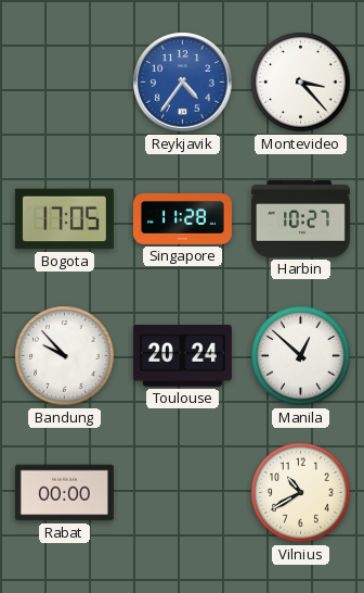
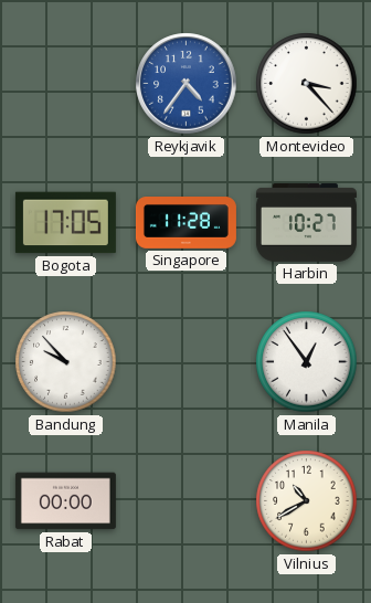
Toulouse: 20:24 -> none
Manila: 12:52 -> 12:54
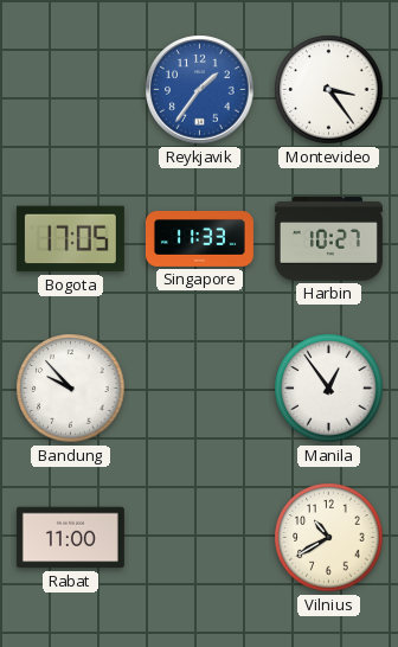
Reykjavik: 4:36 -> 1:36
Montevideo: 3:23 -> 3:24
Singapore: 11:28 -> 11:33
Rabat: 00:00 -> 11:00
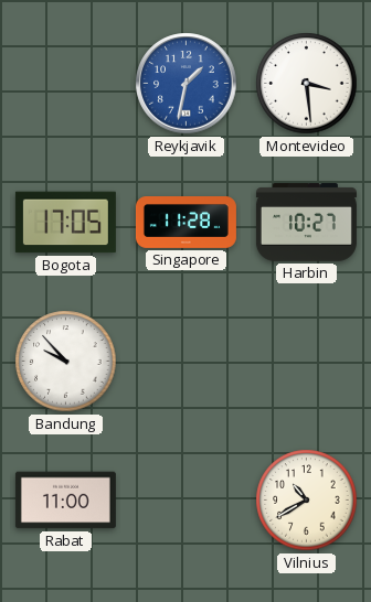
Reykjavik: 1:36 -> 1:32
Montevideo: 3:24 -> 3:29
Singapore: 11:33 -> 11:28
Manila: 12:54 -> none
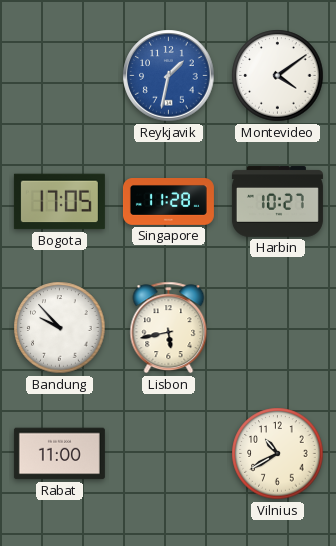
Montevideo: 3:29 -> 4:09
Lisbon: none -> 5:43
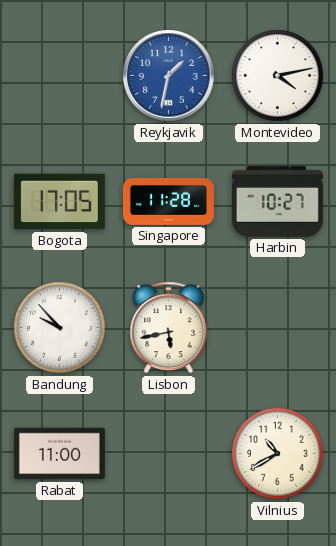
Montevideo: 4:09 -> 4:13
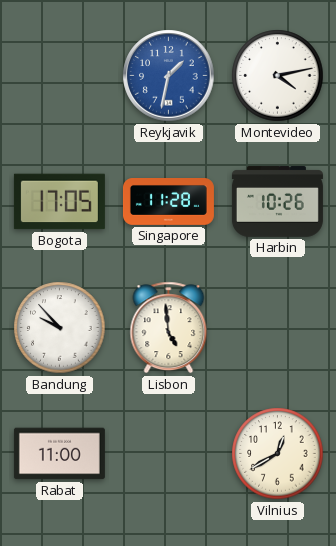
Harbin: 10:27 -> 10:26
Lisbon: 5:43 -> 4:59
Vilnius: 10:40 -> 12:40
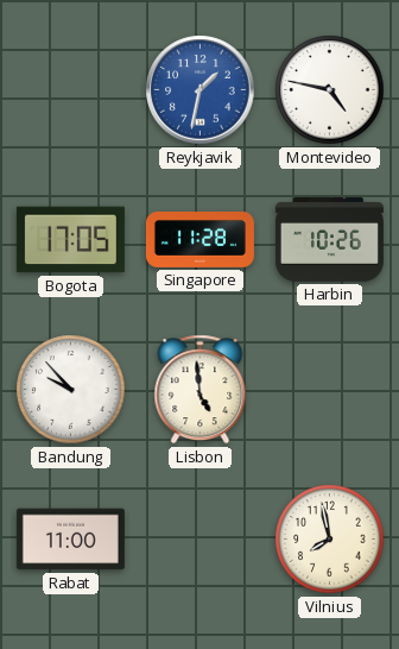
Montevideo: 4:13 -> 4:47
Vilnius: 12:40 -> 7:58
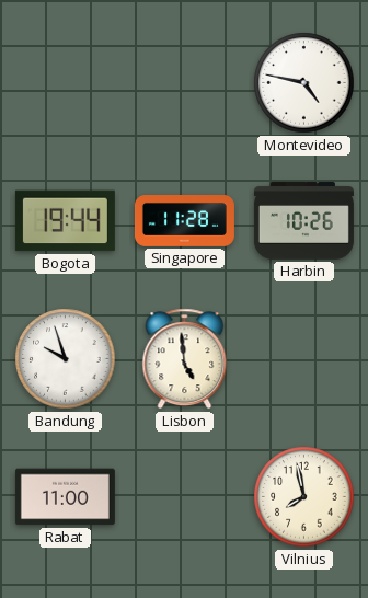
Reykjavik: 1:32 -> none
Bogota: 17:05 -> 19:44
Bandung: 9:53 -> 9:57
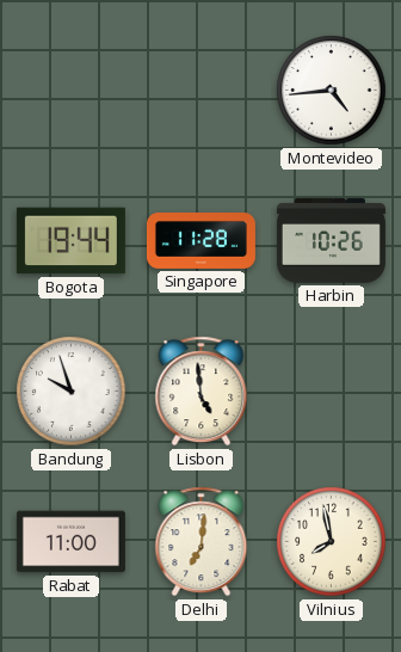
Montevideo: 4:47 -> 4:44
Delhi: none -> 7:01
